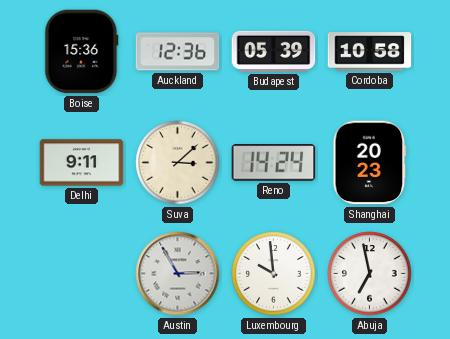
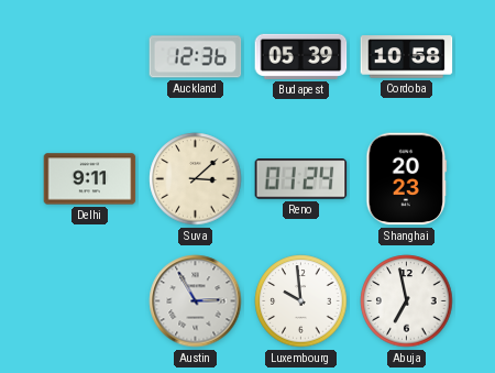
Boise: 15:36 -> none
Reno: 14:24 -> 01:24
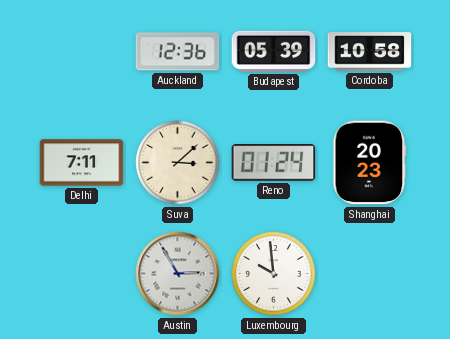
Delhi: 9:11 -> 7:11
Abuja: 6:58 -> none
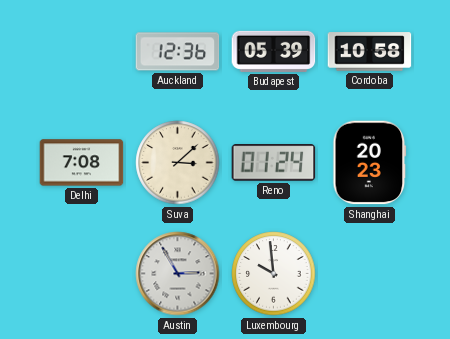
Delhi: 7:11 -> 7:08
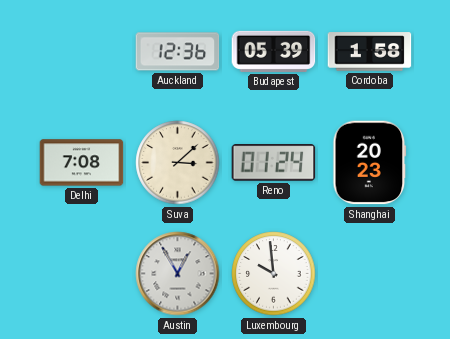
Cordoba: 10:58 -> 1:58
Austin: 2:55 -> 12:55
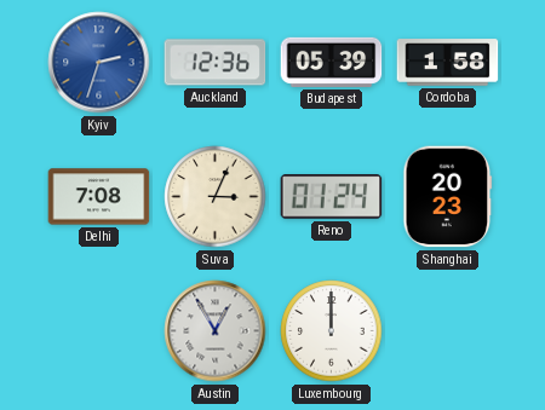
Kyiv: none -> 2:33
Suva: 3:08 -> 3:04
Luxembourg: 9:59 -> 12:00
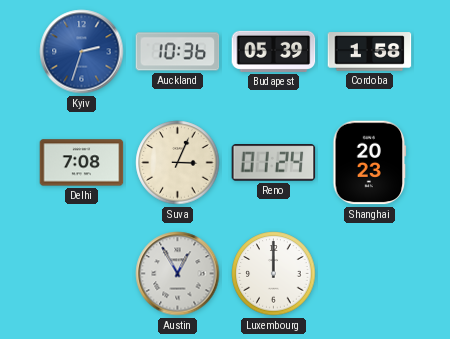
Auckland: 12:36 -> 10:36
